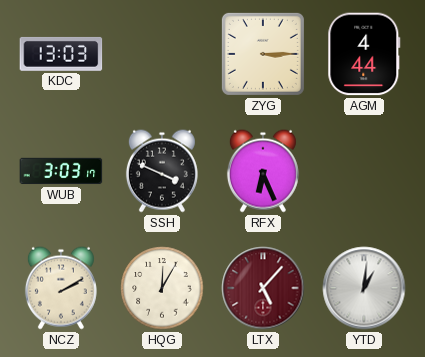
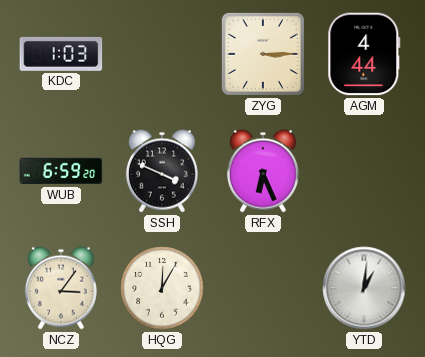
KDC: 13:03 -> 1:03
WUB: 3:03 -> 6:59
NCZ: 2:10 -> 3:06
LTX: 5:07 -> none
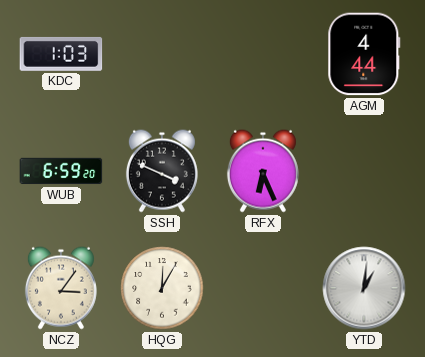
ZYG: 3:15 -> none
